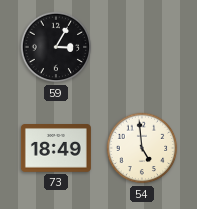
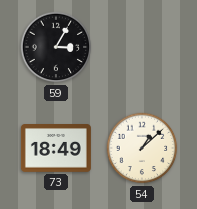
54: 4:59 -> 1:08
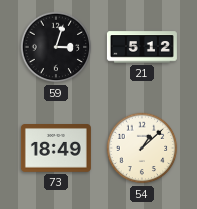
59: 3:05 -> 3:03
21: none -> 5:12
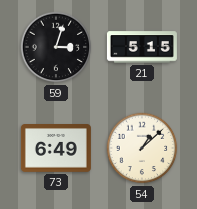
21: 5:12 -> 5:15
73: 18:49 -> 6:49
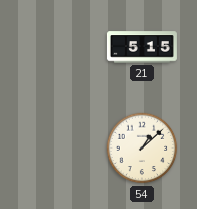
59: 3:03 -> none
73: 6:49 -> none
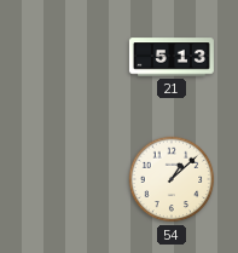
21: 5:15 -> 5:13
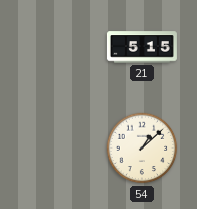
21: 5:13 -> 5:15
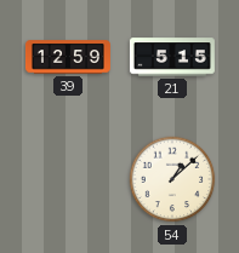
39: none -> 12:59
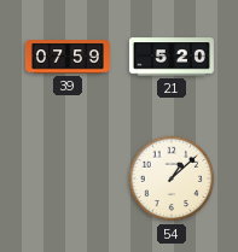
39: 12:59 -> 07:59
21: 5:15 -> 5:20
